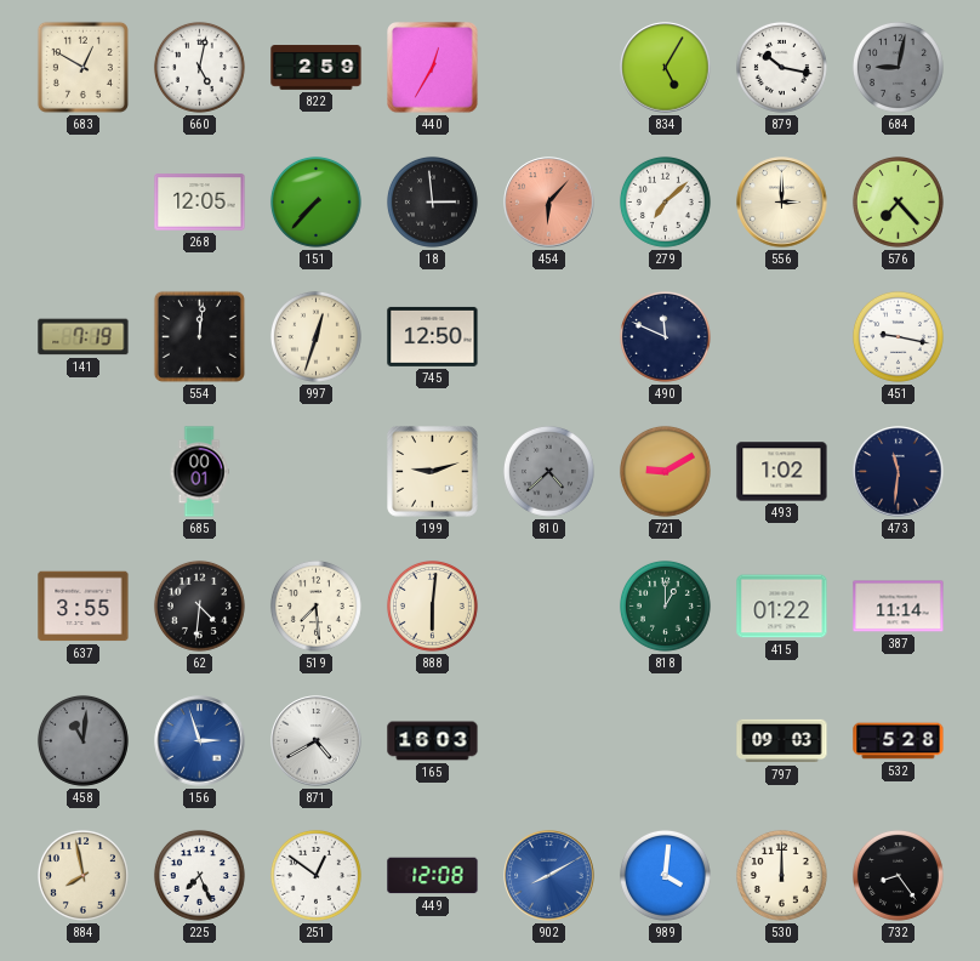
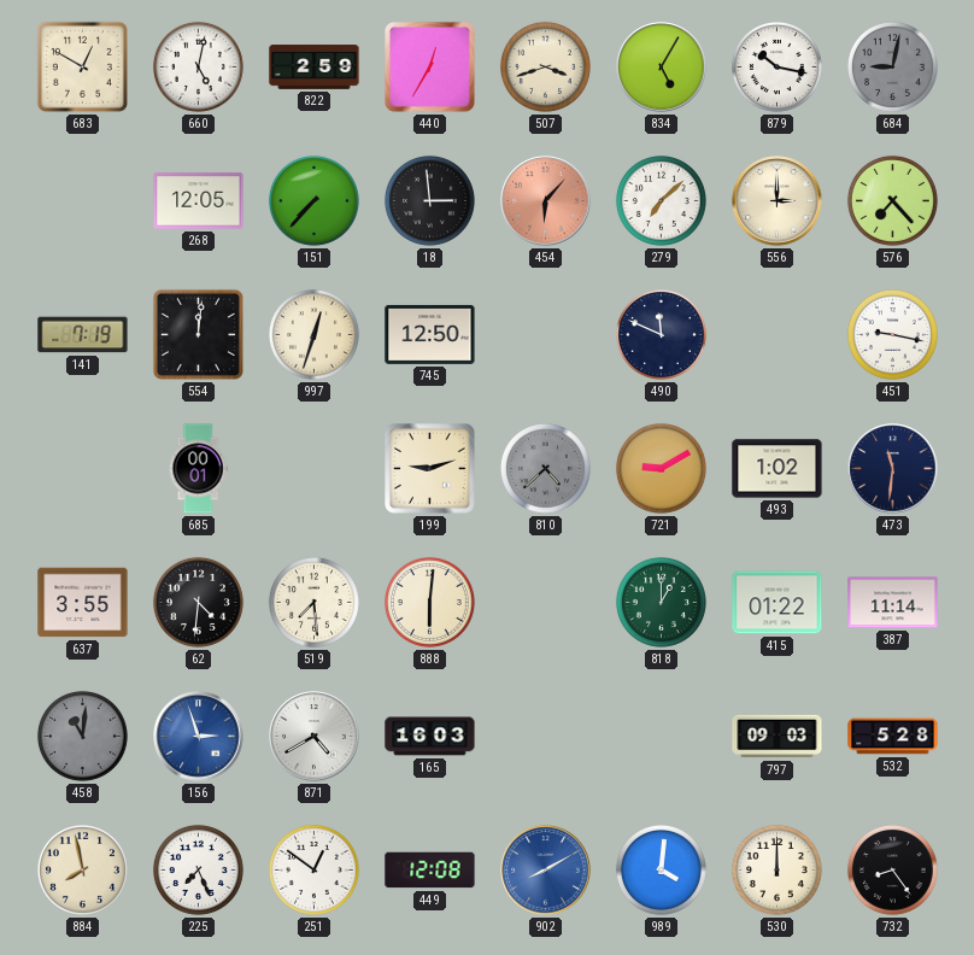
507: none -> 3:42
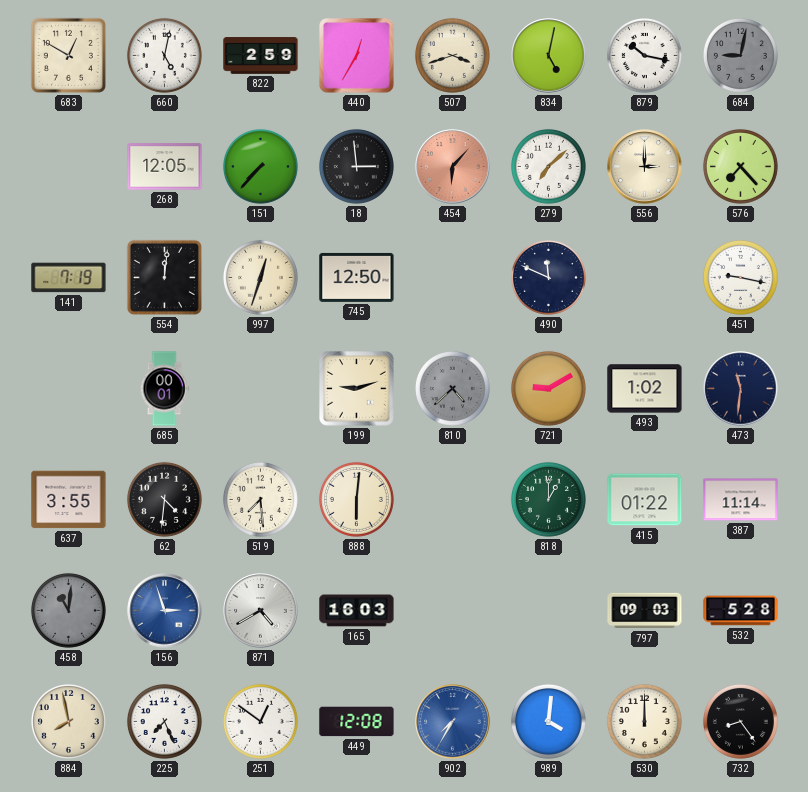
834: 5:05 -> 5:02
902: 8:10 -> 7:35
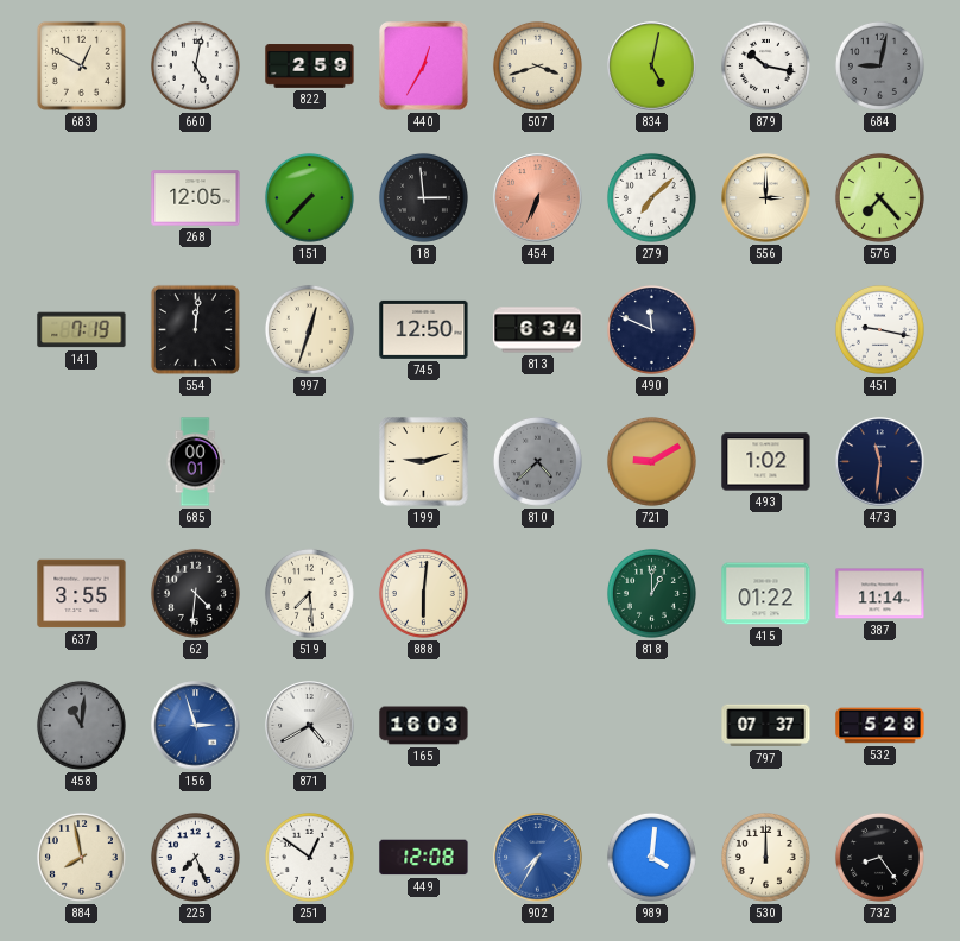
454: 6:07 -> 6:34
813: none -> 6:34
797: 09:03 -> 07:37
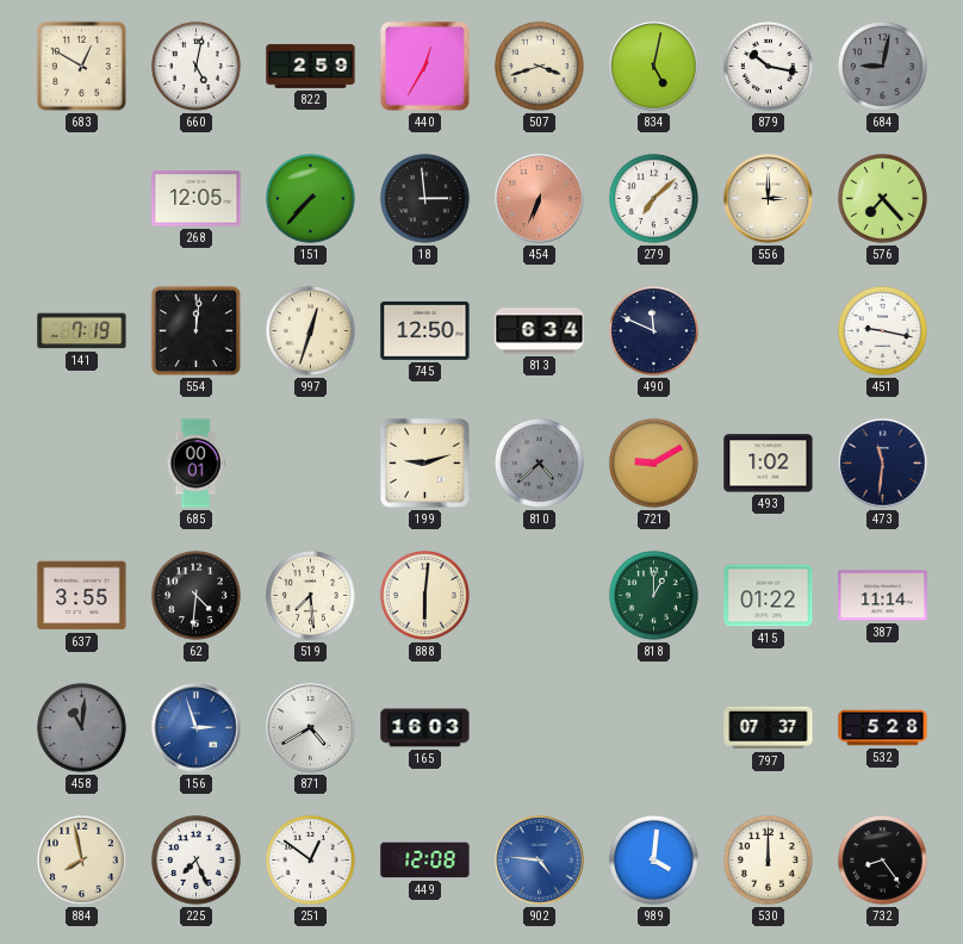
902: 7:35 -> 4:46
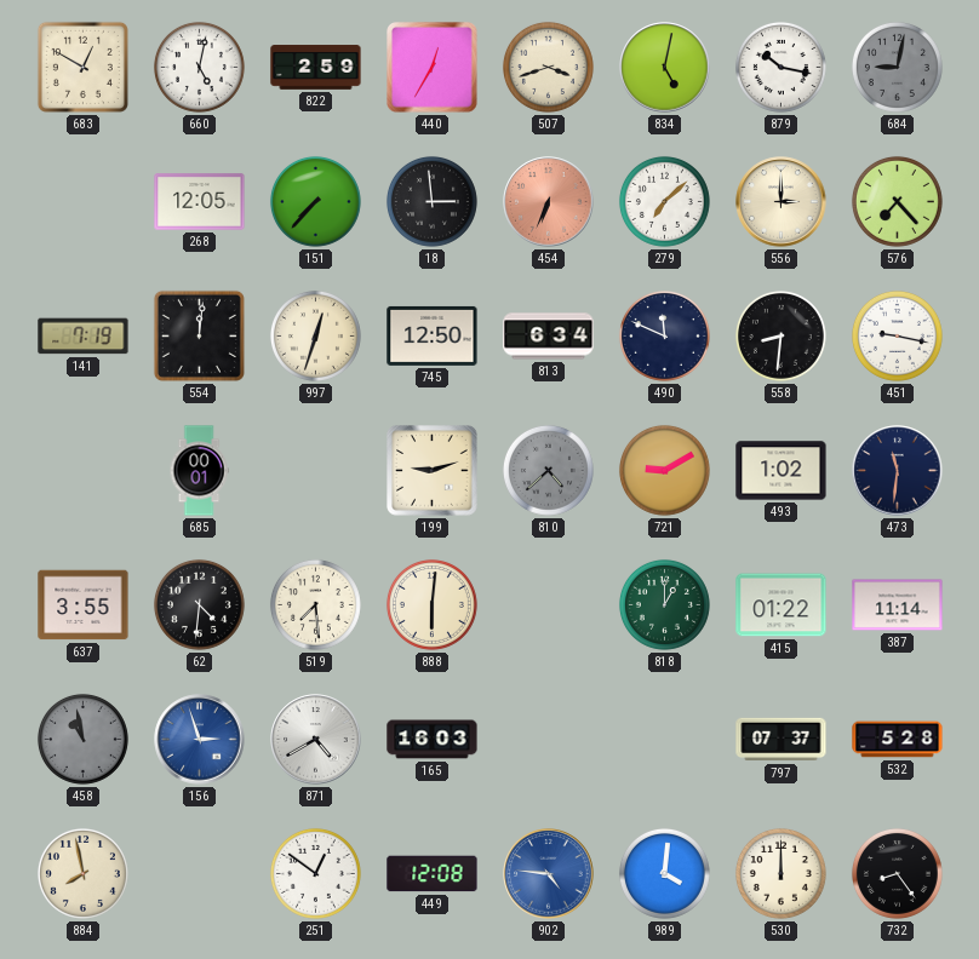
558: none -> 8:31
458: 11:01 -> 10:58
225: 7:26 -> none
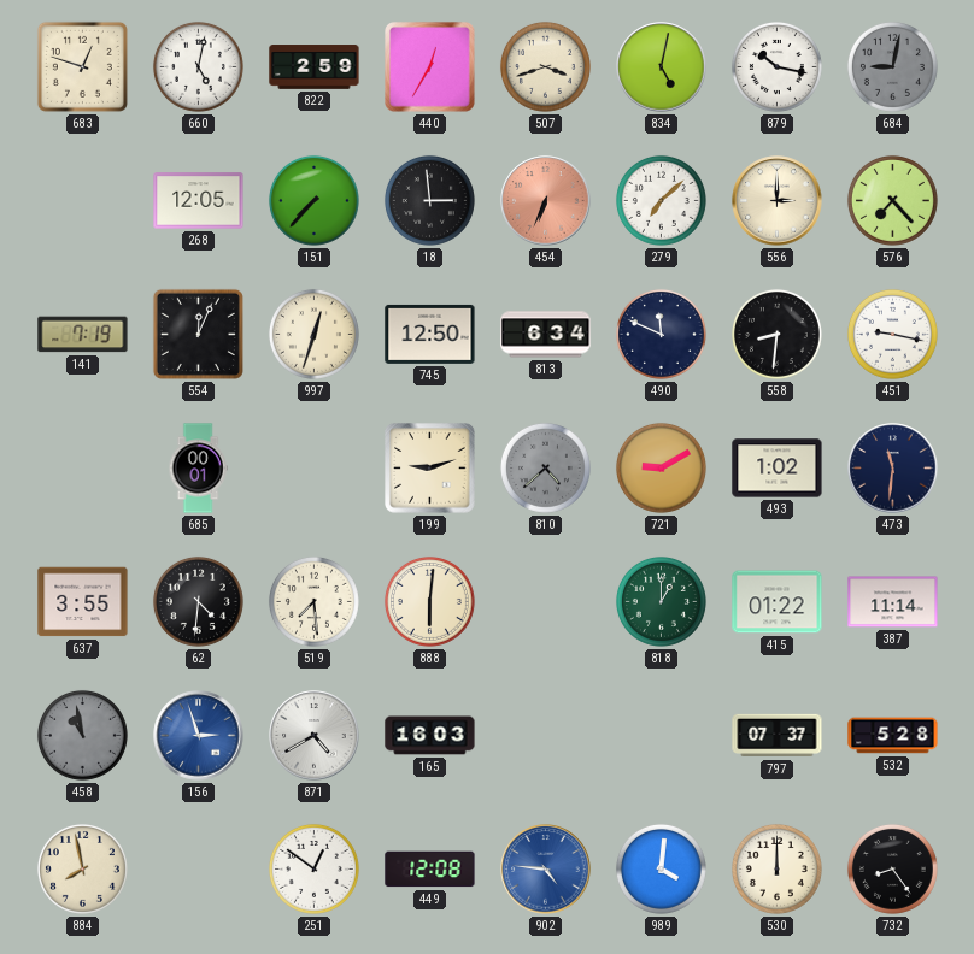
683: 12:50 -> 12:48
554: 12:01 -> 12:04
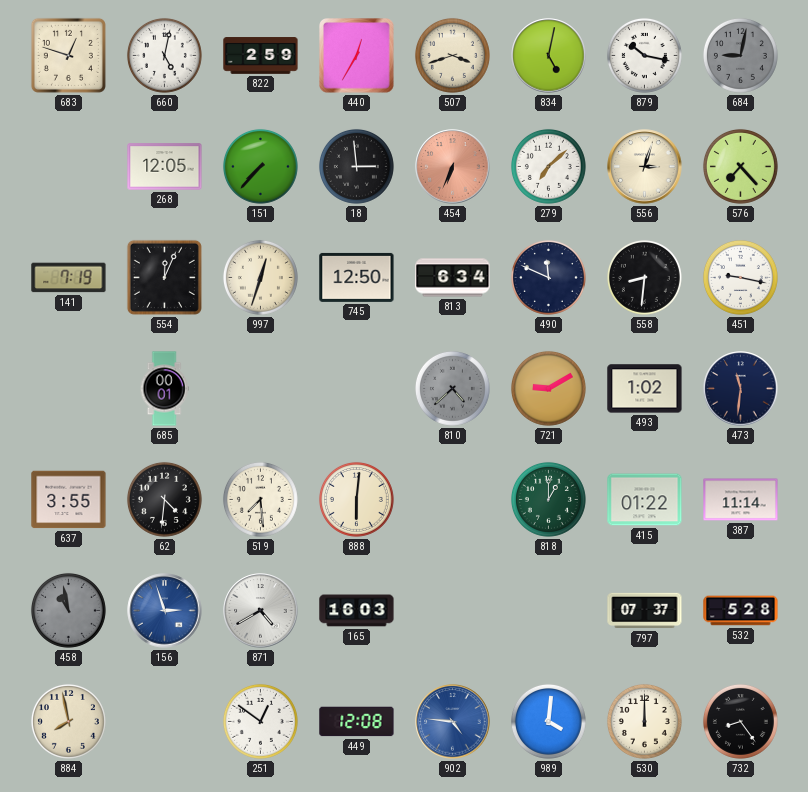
556: 3:00 -> 3:03
199: 9:12 -> none
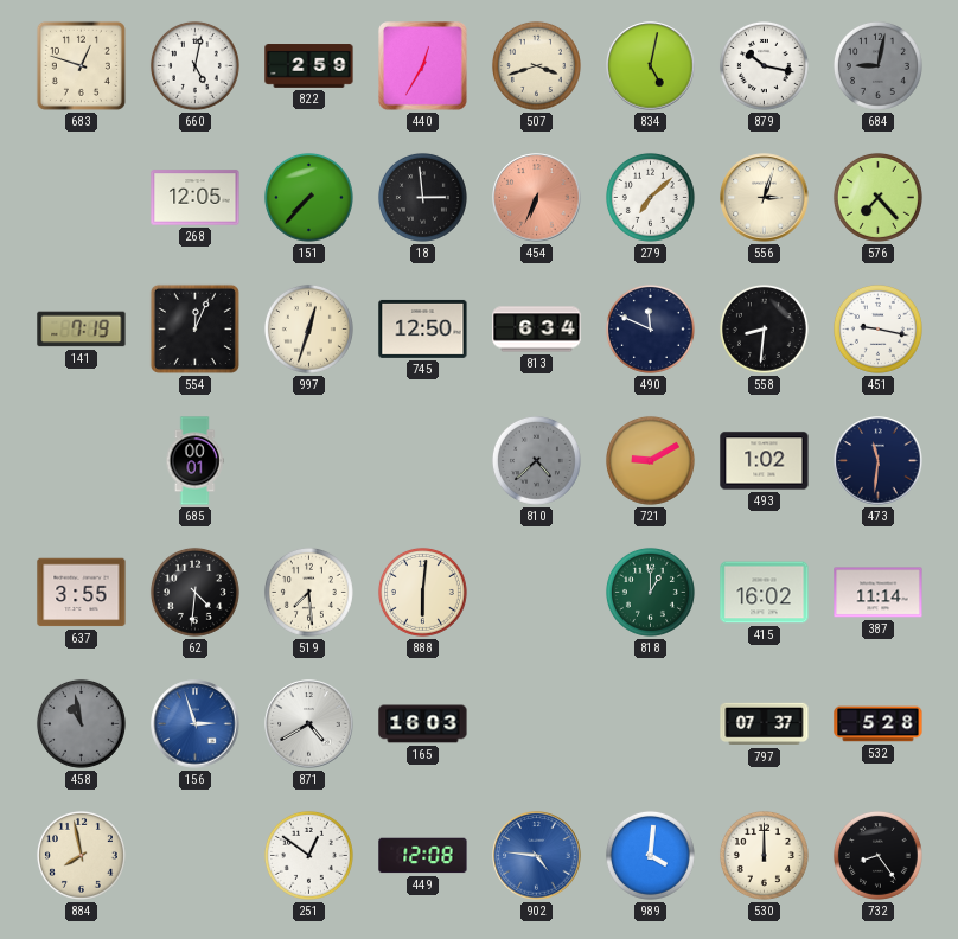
415: 01:22 -> 16:02
